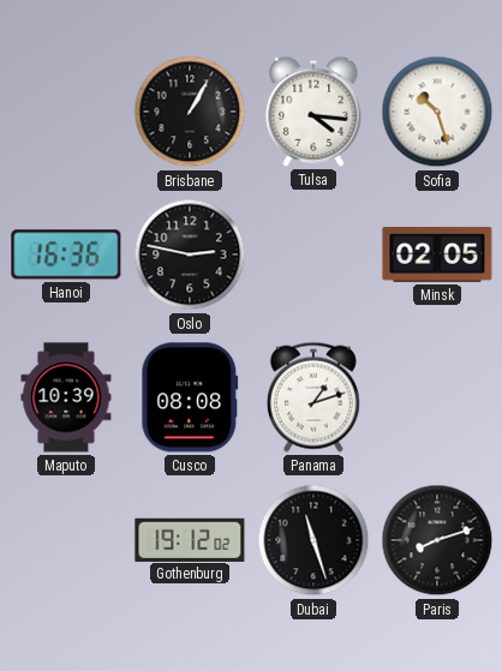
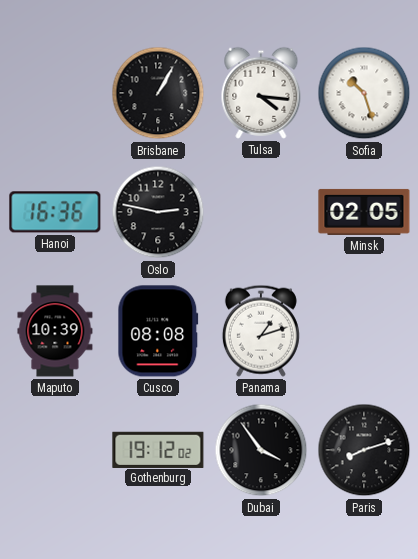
Dubai: 11:27 -> 3:54
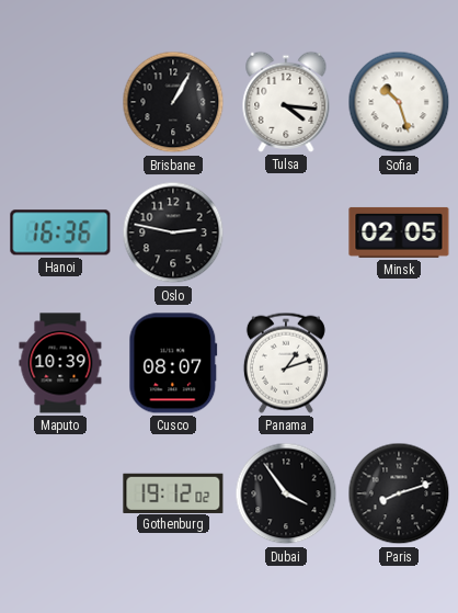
Cusco: 08:08 -> 08:07
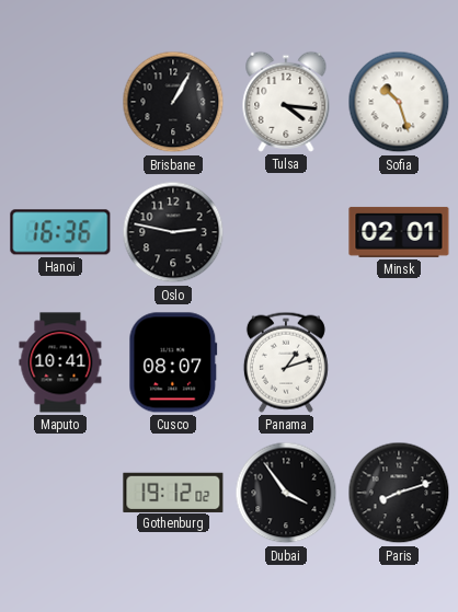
Minsk: 02:05 -> 02:01
Maputo: 10:39 -> 10:41
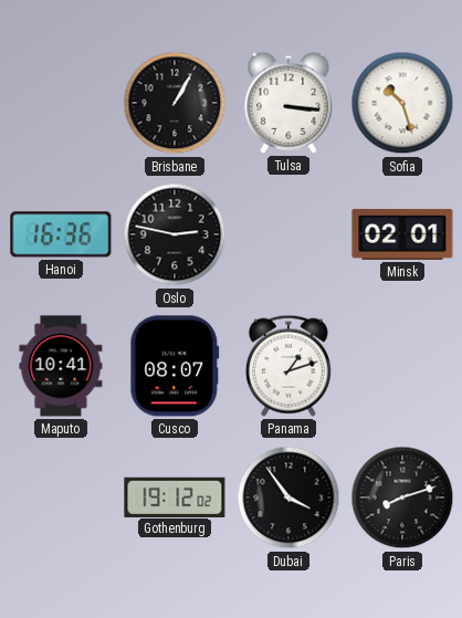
Tulsa: 4:16 -> 3:16
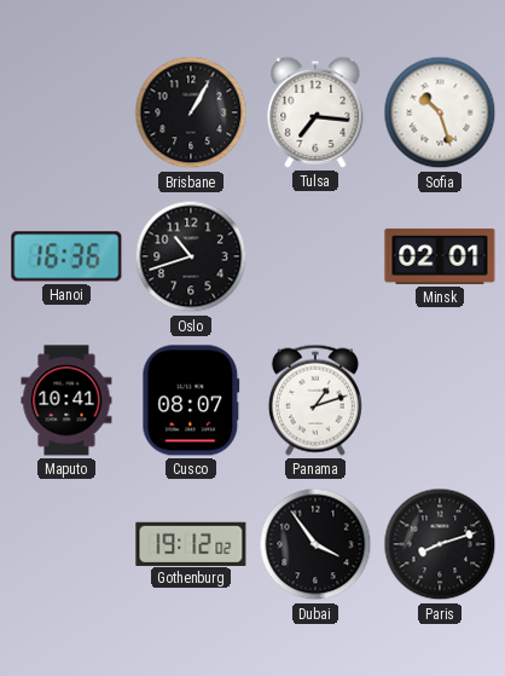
Tulsa: 3:16 -> 7:16
Oslo: 2:47 -> 10:42
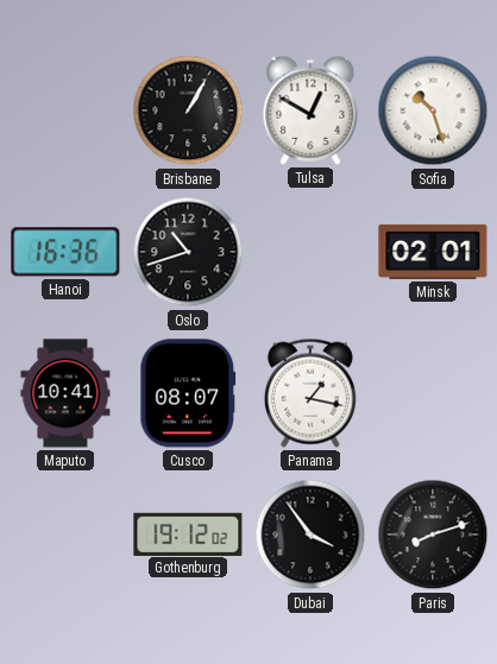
Tulsa: 7:16 -> 12:50
Panama: 1:12 -> 1:17
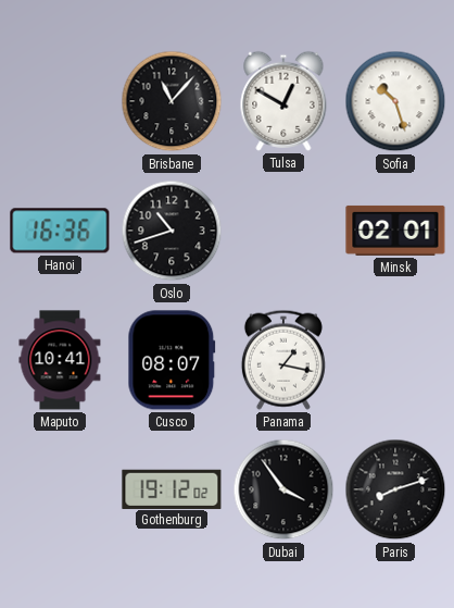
Brisbane: 1:05 -> 11:07
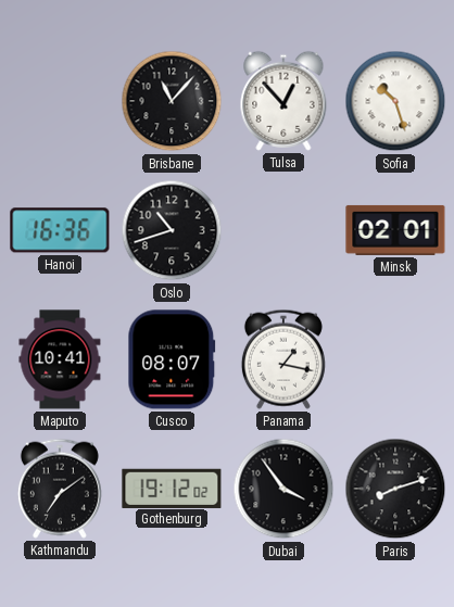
Tulsa: 12:50 -> 12:53
Kathmandu: none -> 7:09
